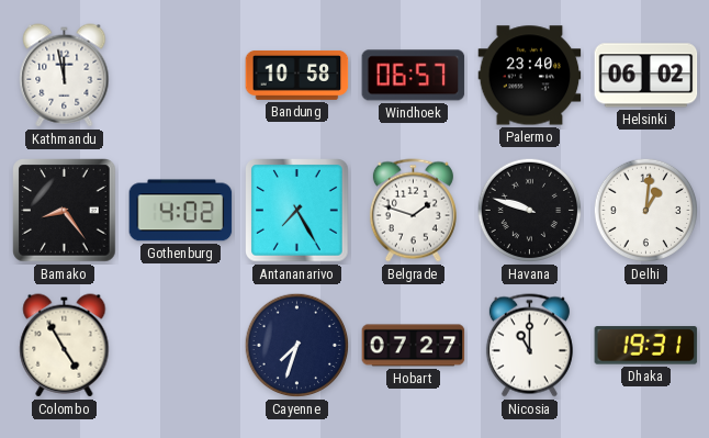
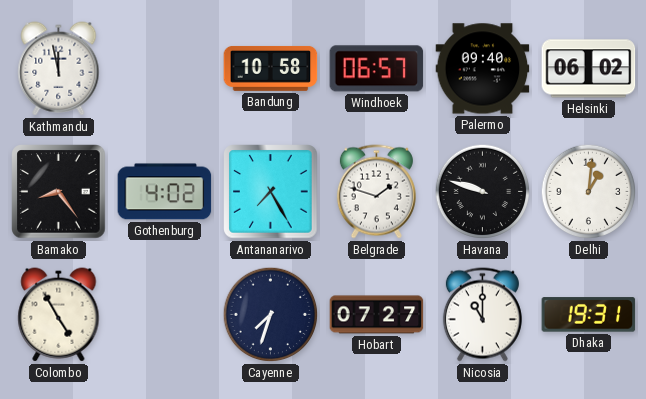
Palermo: 23:40 -> 09:40
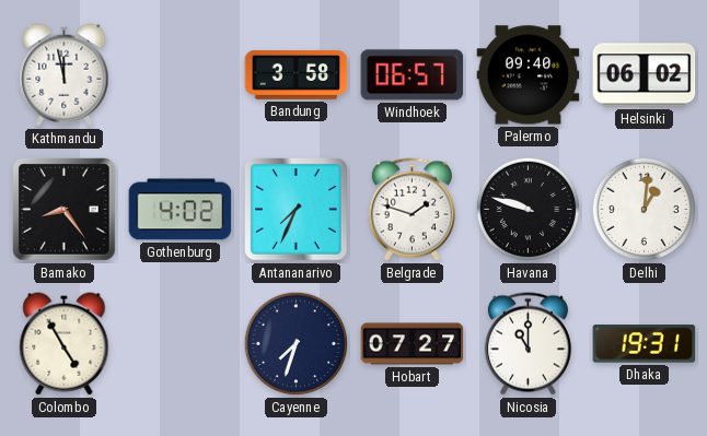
Bandung: 10:58 -> 3:58
Antananarivo: 7:25 -> 7:34
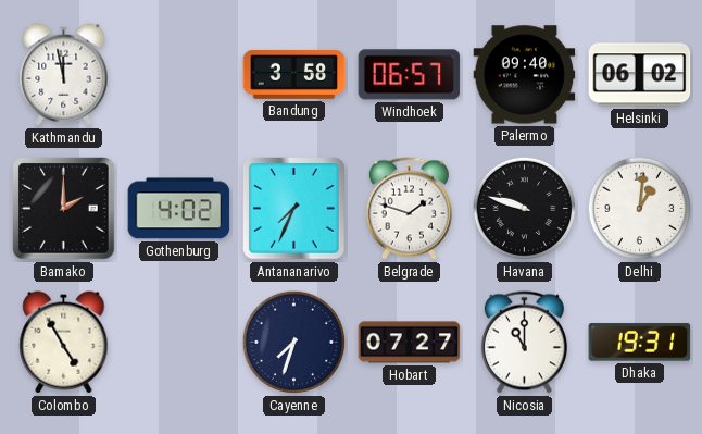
Bamako: 8:24 -> 2:00
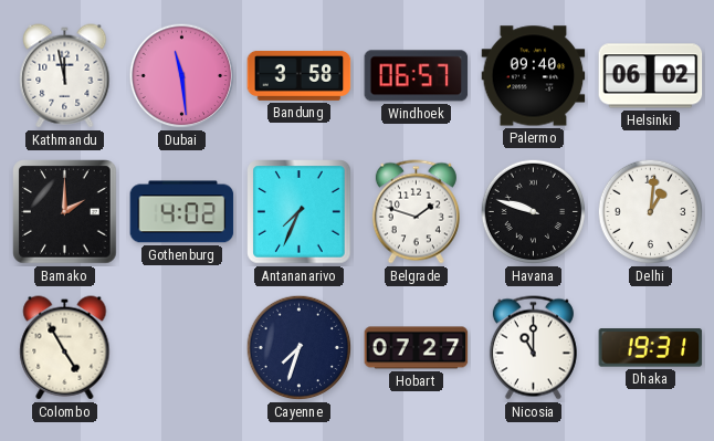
Dubai: none -> 11:29
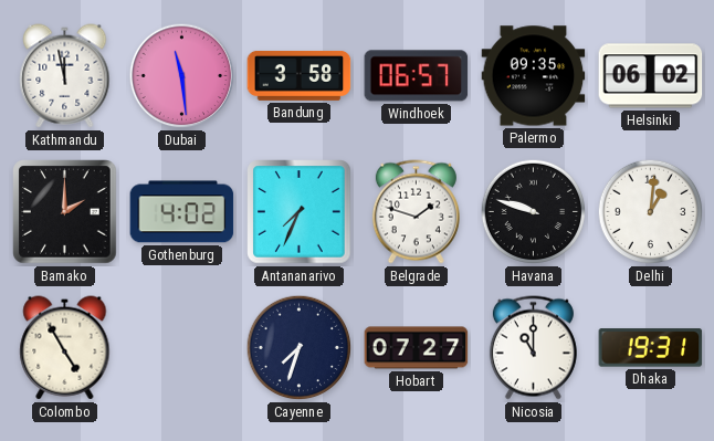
Palermo: 09:40 -> 09:35
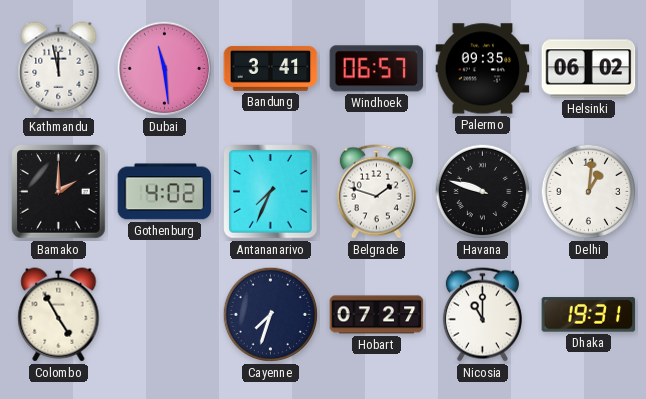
Bandung: 3:58 -> 3:41
